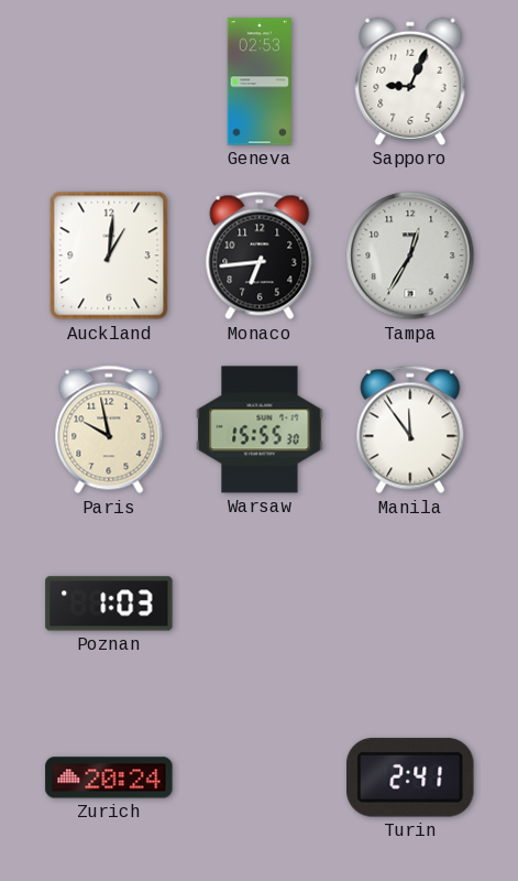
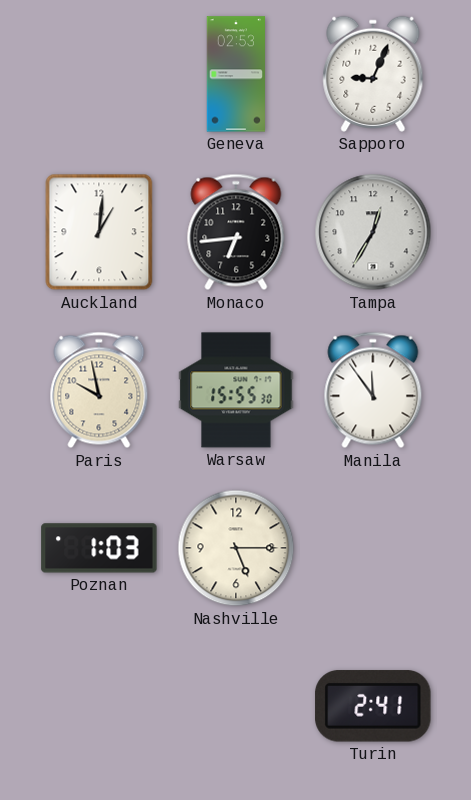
Nashville: none -> 5:15
Zurich: 20:24 -> none
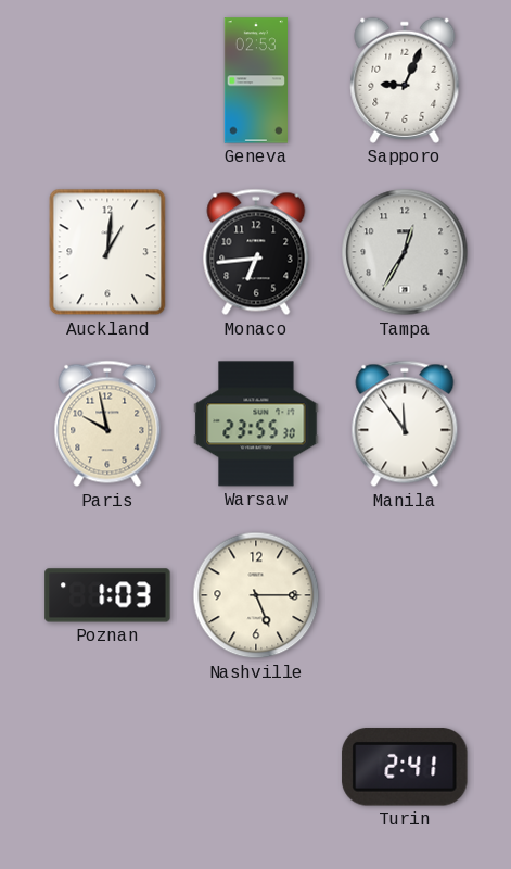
Warsaw: 15:55 -> 23:55
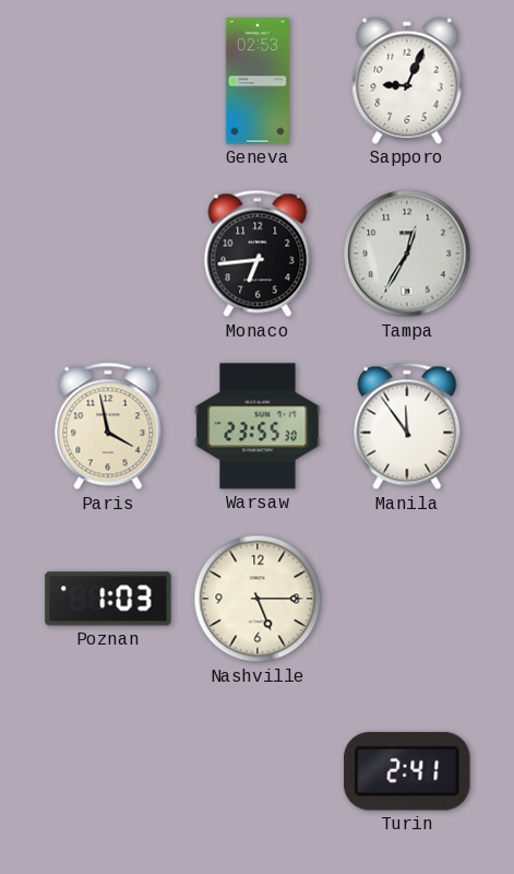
Auckland: 1:01 -> none
Paris: 9:58 -> 3:58
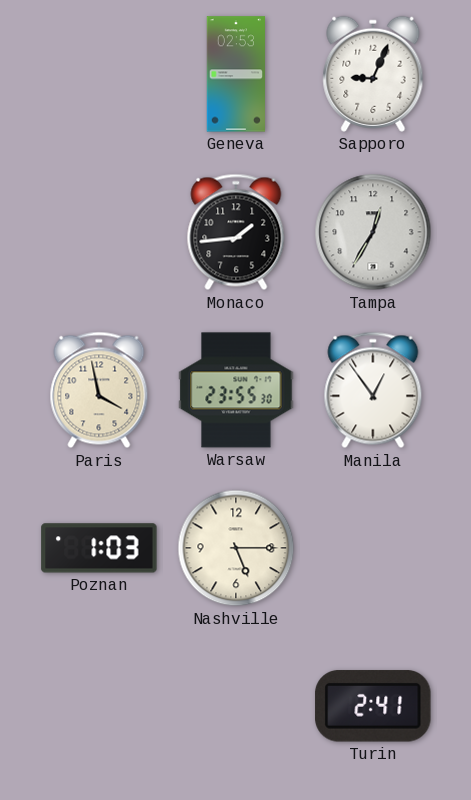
Monaco: 6:44 -> 1:44
Manila: 11:54 -> 12:54
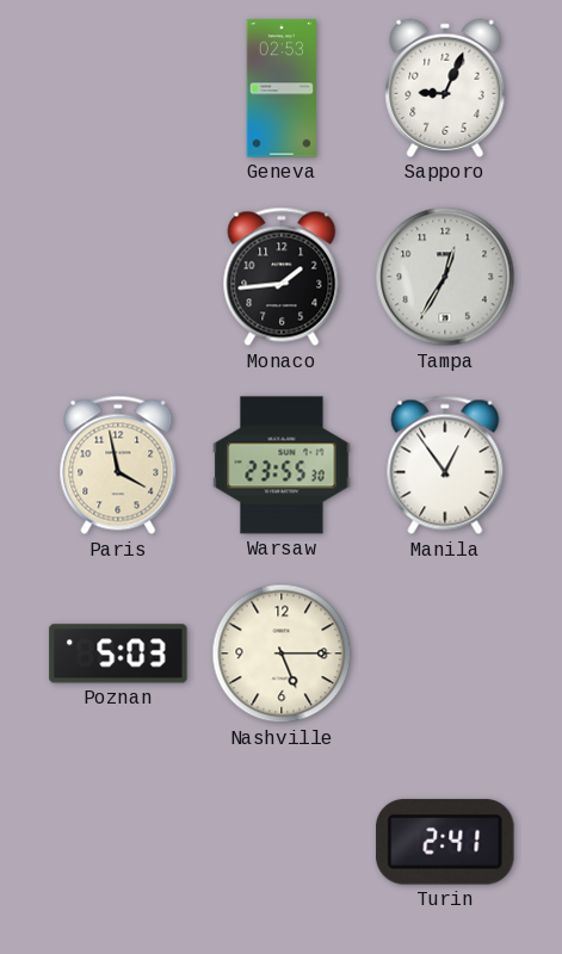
Poznan: 1:03 -> 5:03
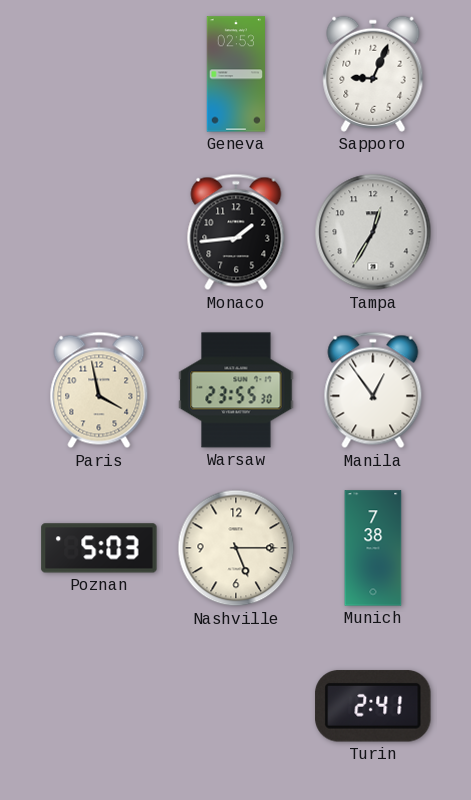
Munich: none -> 7:38
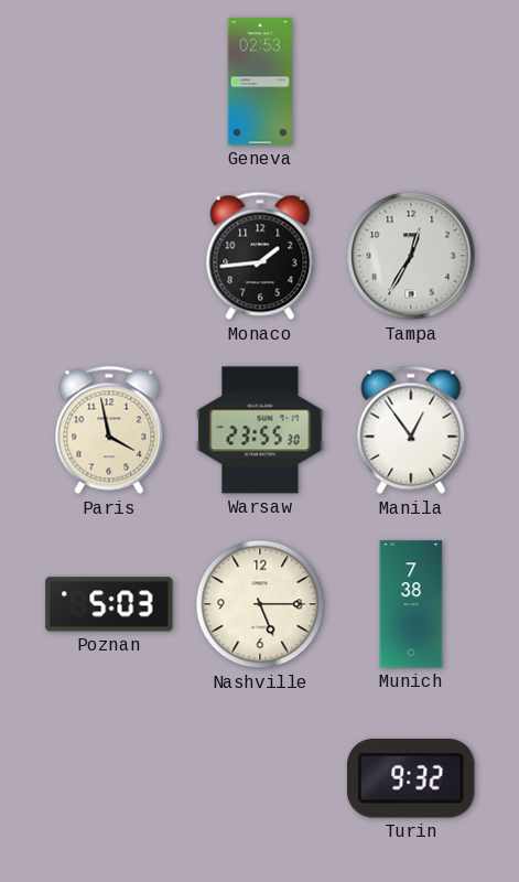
Sapporo: 9:04 -> none
Turin: 2:41 -> 9:32
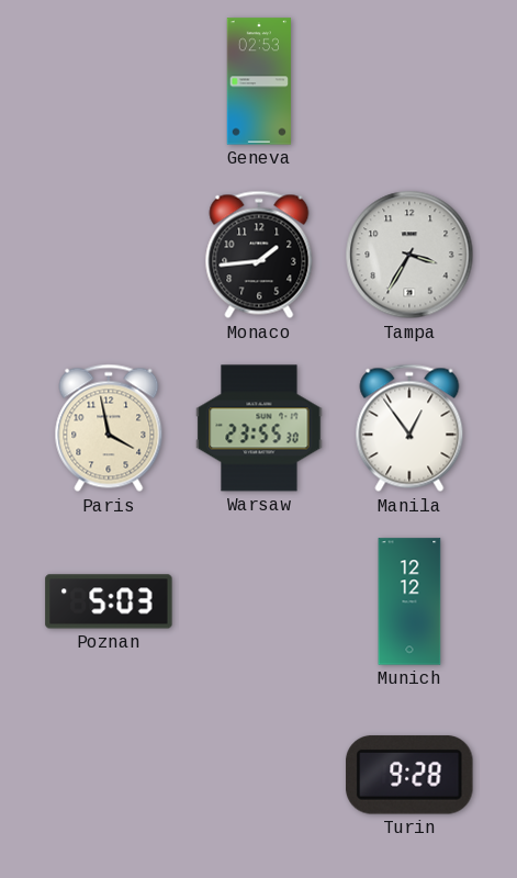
Tampa: 12:35 -> 3:35
Nashville: 5:15 -> none
Munich: 7:38 -> 12:12
Turin: 9:32 -> 9:28
